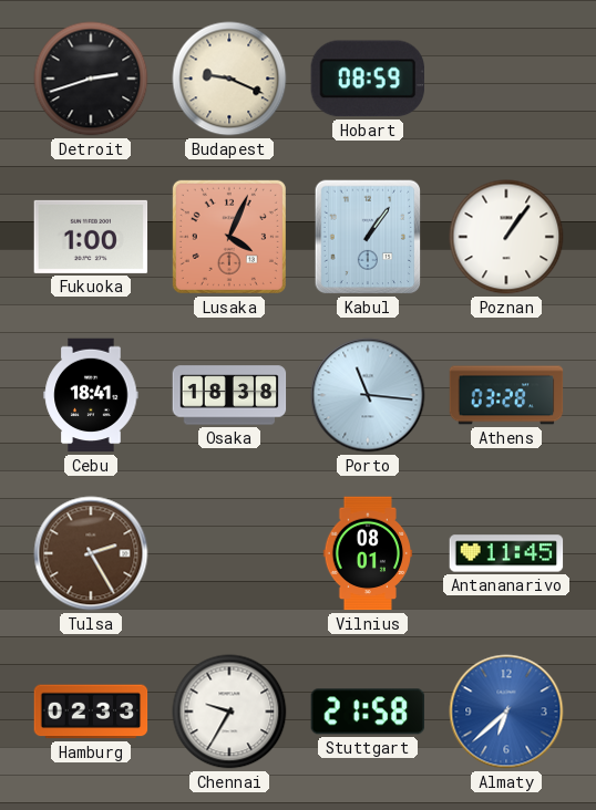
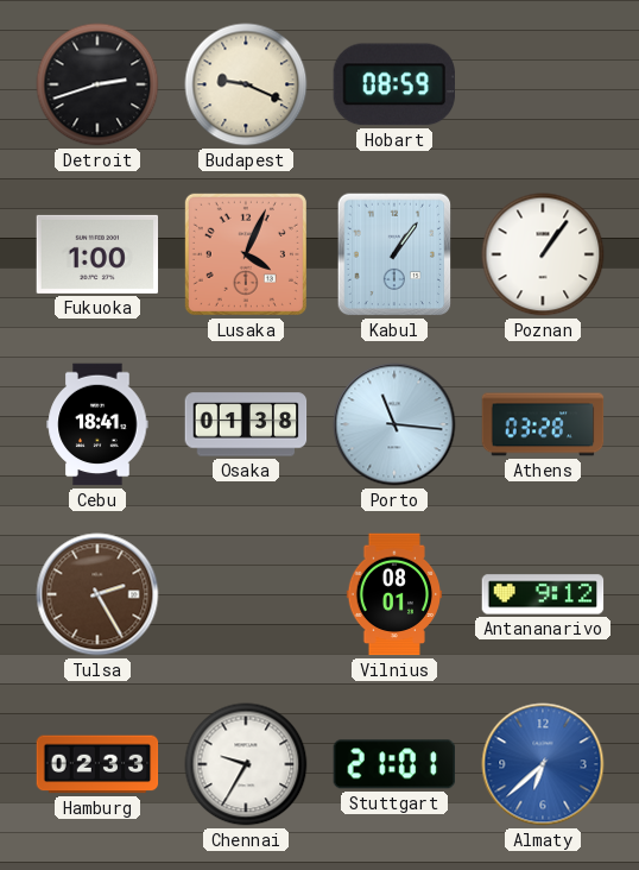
Osaka: 18:38 -> 01:38
Antananarivo: 11:45 -> 9:12
Stuttgart: 21:58 -> 21:01
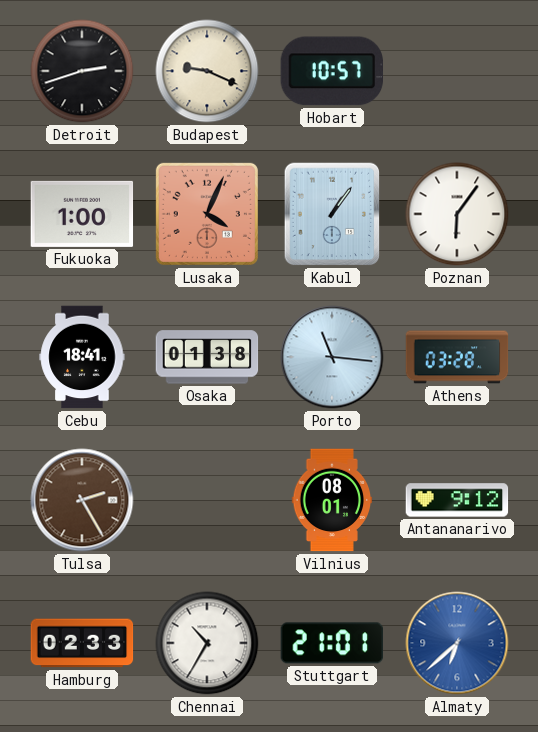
Hobart: 08:59 -> 10:57
Poznan: 1:06 -> 6:06
Chennai: 9:35 -> 10:35
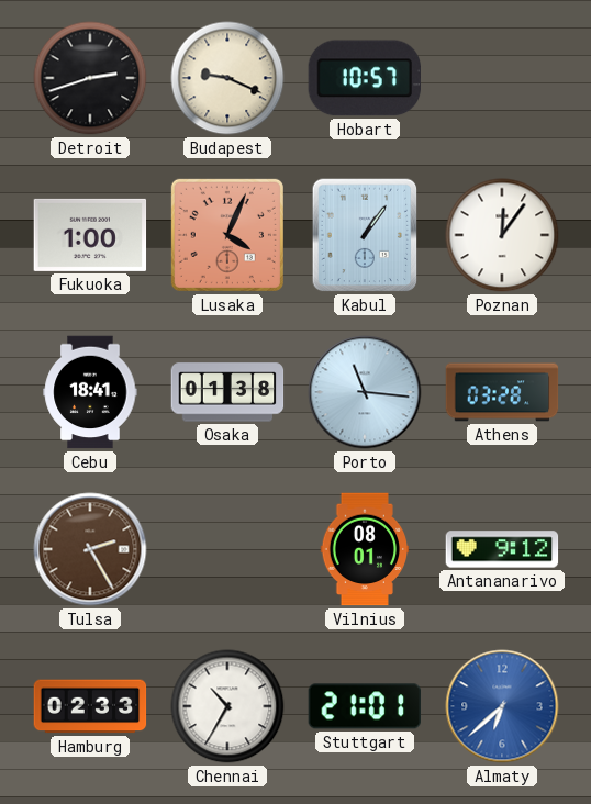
Poznan: 6:06 -> 12:06
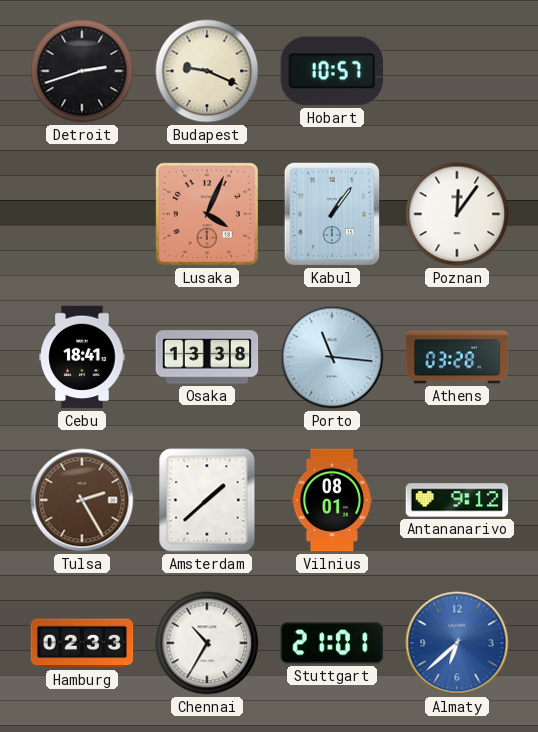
Fukuoka: 1:00 -> none
Osaka: 01:38 -> 13:38
Amsterdam: none -> 1:38
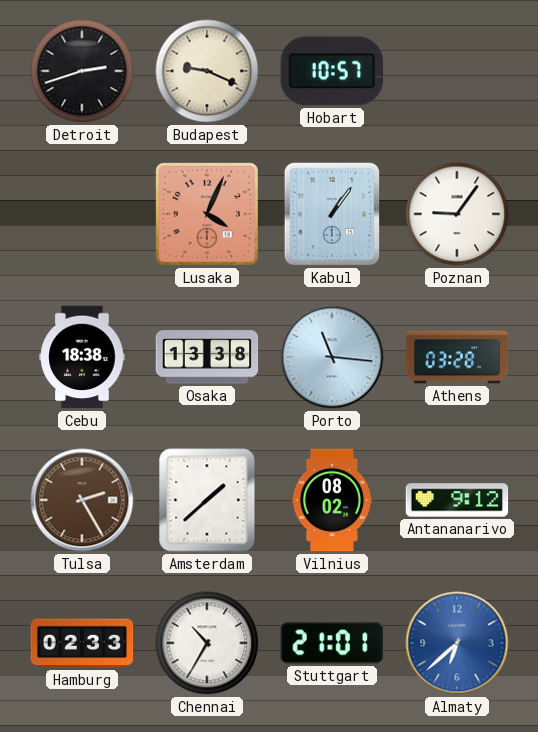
Poznan: 12:06 -> 9:06
Cebu: 18:41 -> 18:38
Vilnius: 08:01 -> 08:02
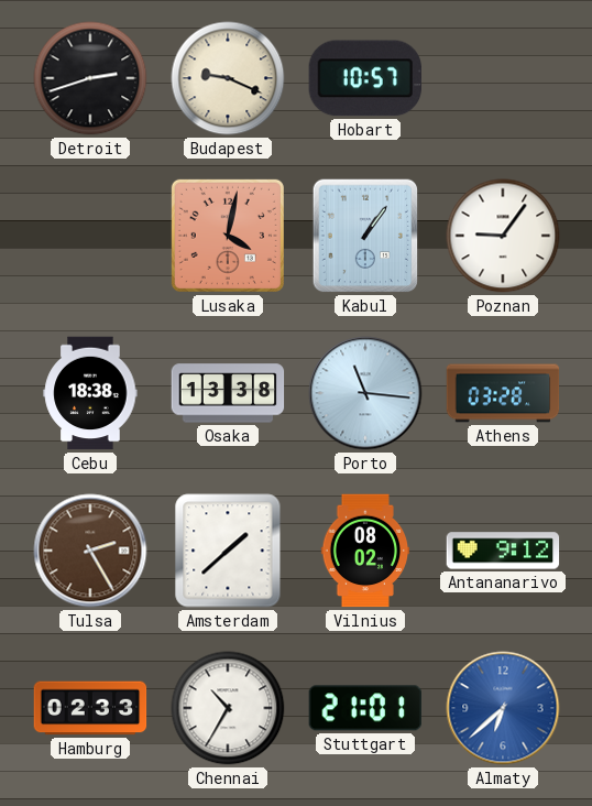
Lusaka: 4:04 -> 4:02
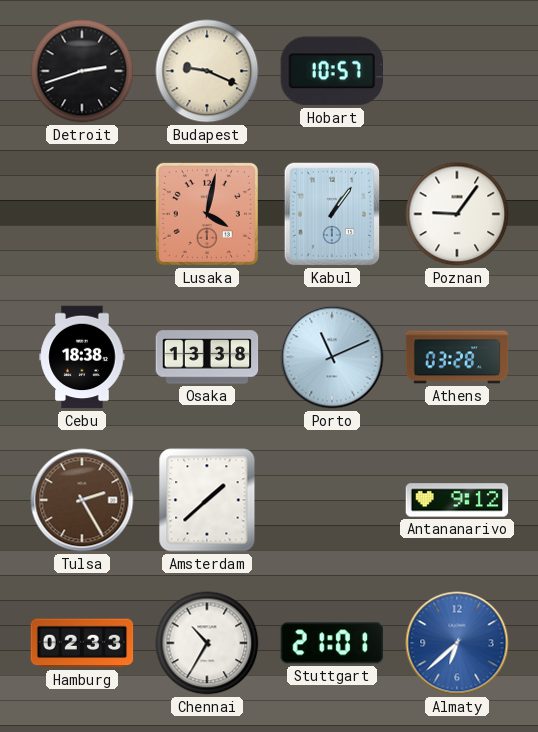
Porto: 11:16 -> 11:11
Vilnius: 08:02 -> none
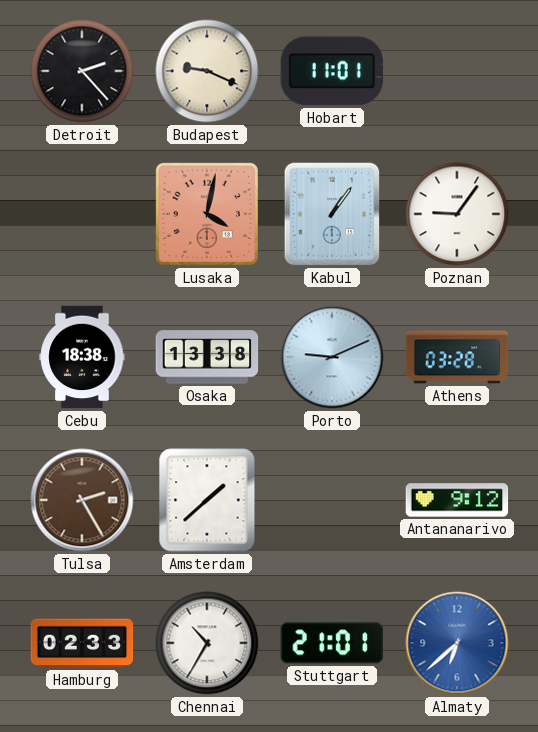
Detroit: 2:42 -> 2:23
Hobart: 10:57 -> 11:01
Porto: 11:11 -> 9:11
